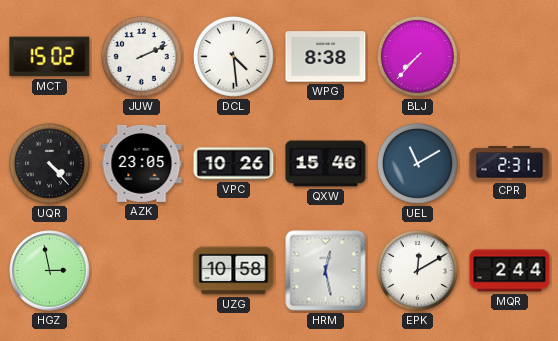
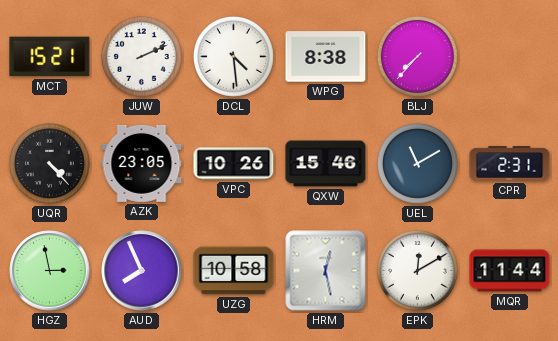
MCT: 15:02 -> 15:21
AUD: none -> 7:56
MQR: 2:44 -> 11:44
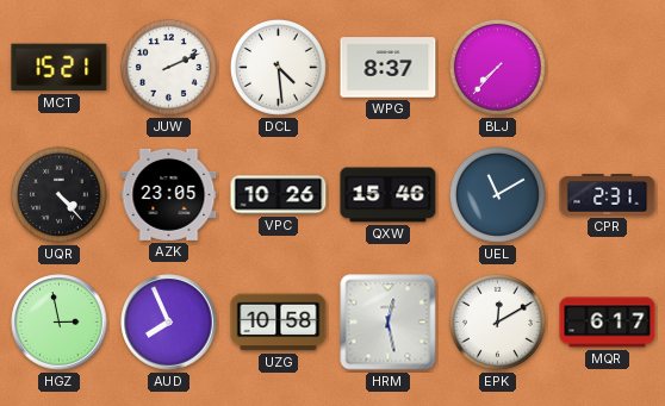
WPG: 8:38 -> 8:37
MQR: 11:44 -> 6:17
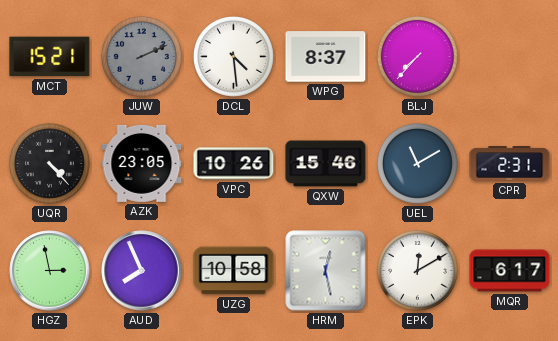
JUW dial: white -> grey
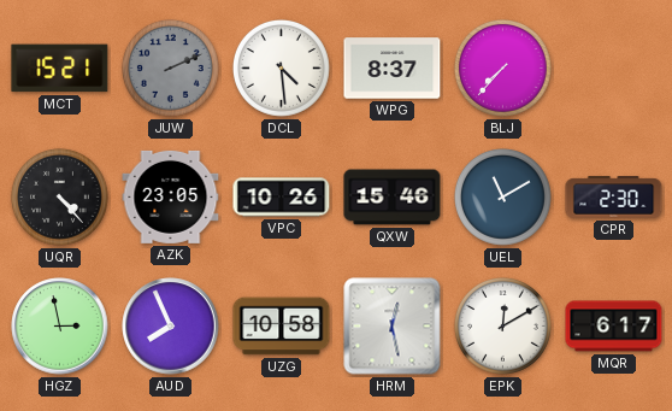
CPR: 2:31 -> 2:30
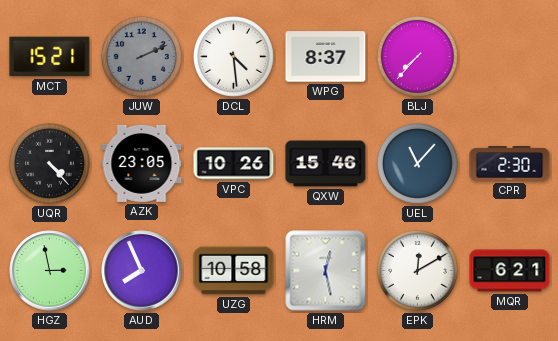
UEL: 11:10 -> 11:07
MQR: 6:17 -> 6:21
